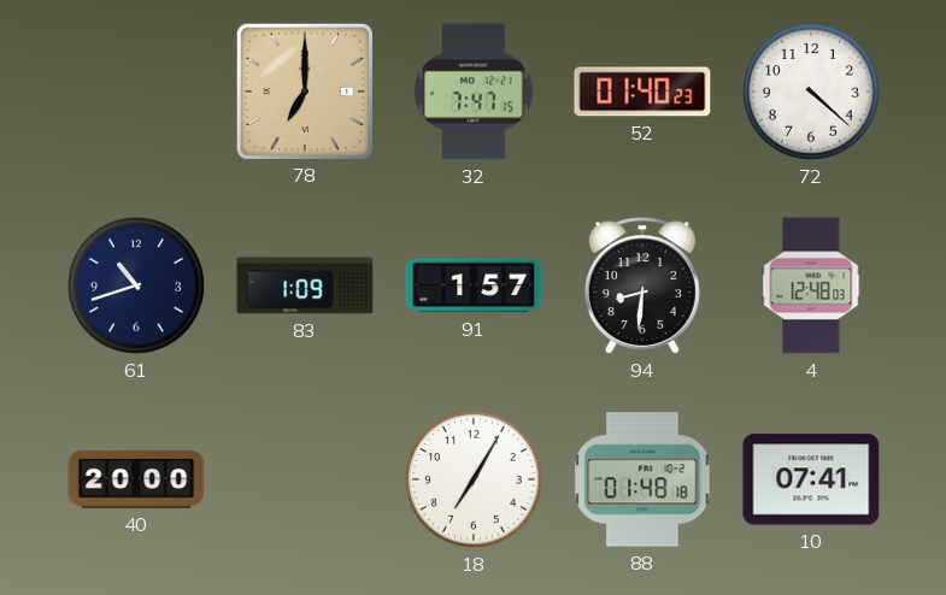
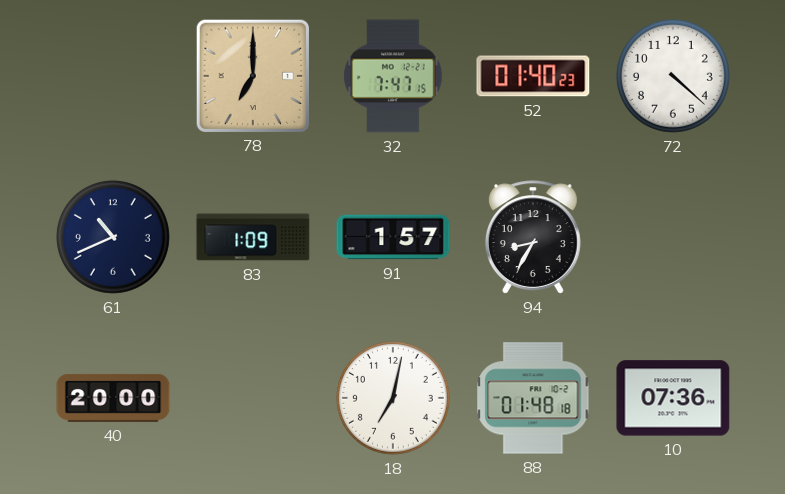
61: 10:42 -> 10:41
94: 8:31 -> 8:35
4: 12:48 -> none
18: 7:05 -> 7:02
10: 07:41 -> 07:36
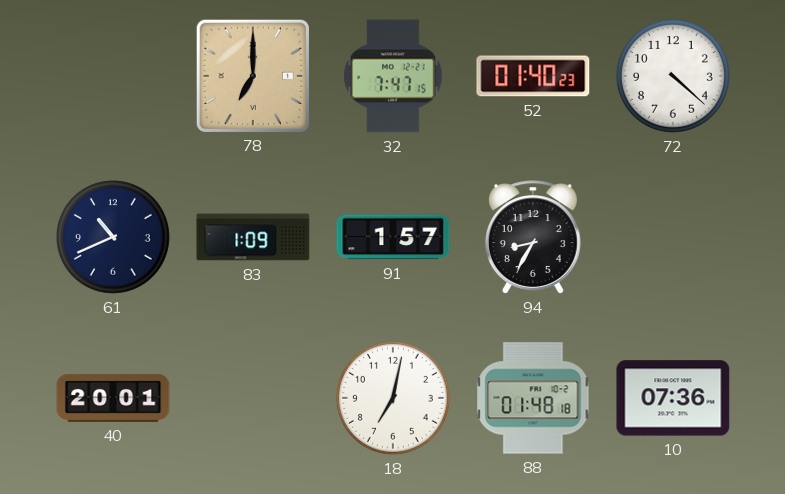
40: 20:00 -> 20:01
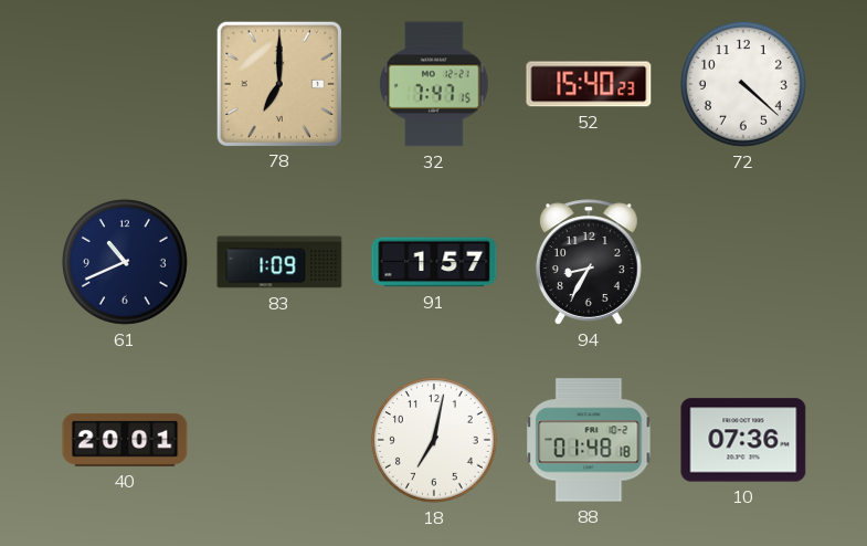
52: 01:40 -> 15:40
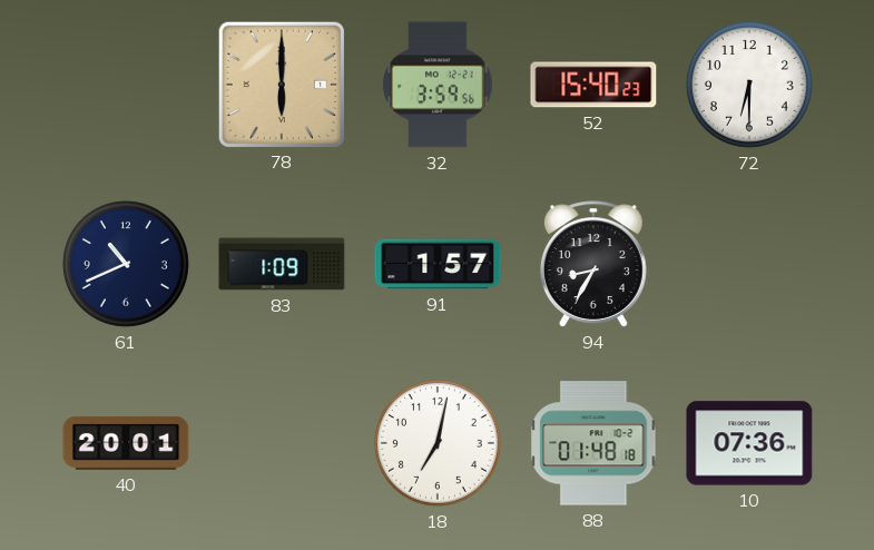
78: 7:00 -> 6:00
32: 7:47 -> 3:59
72: 4:22 -> 6:30
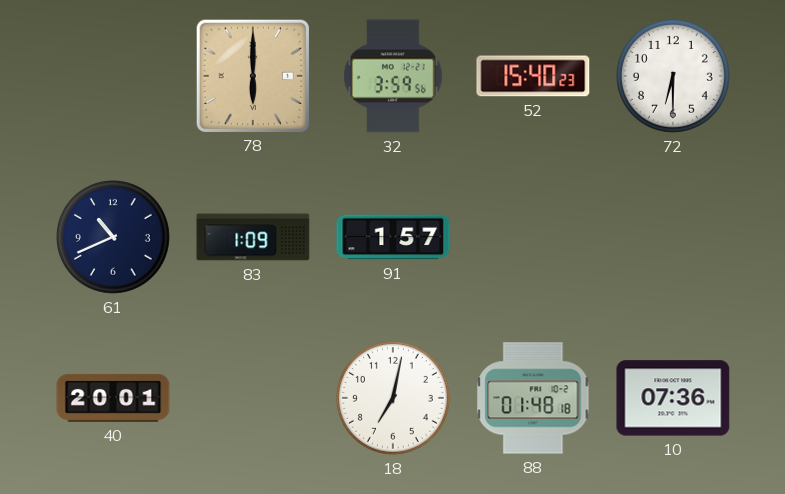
94: 8:35 -> none
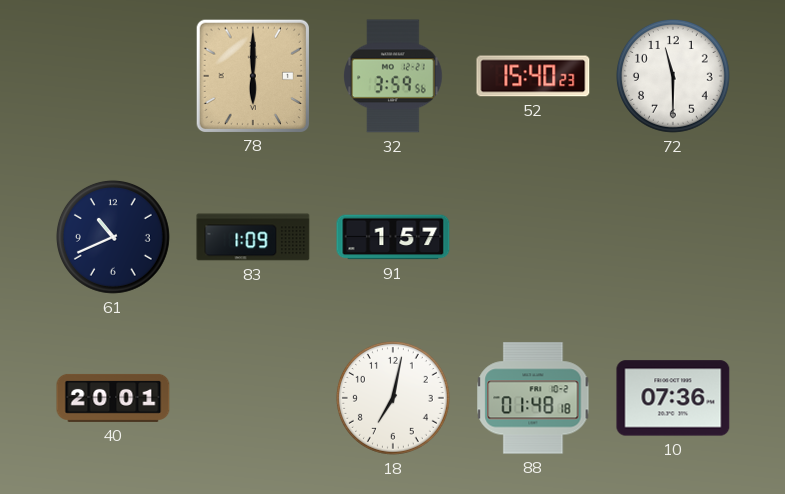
72: 6:30 -> 11:30
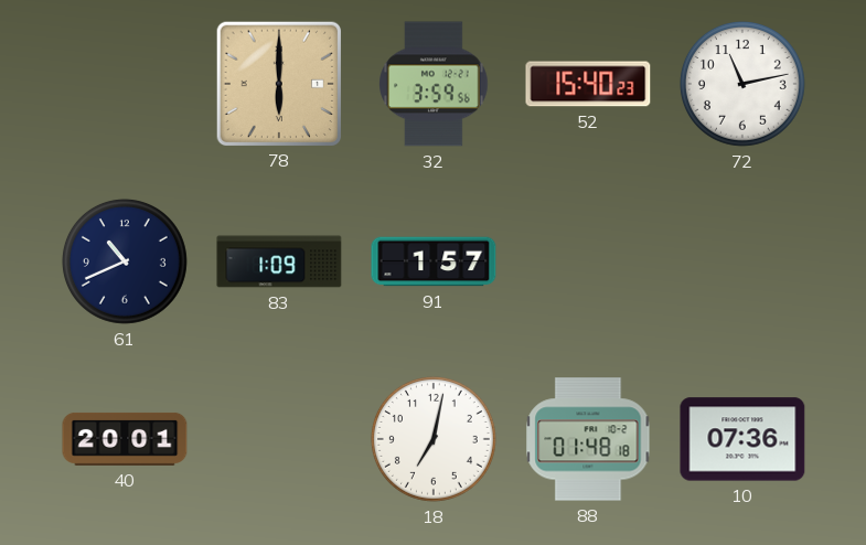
72: 11:30 -> 11:13
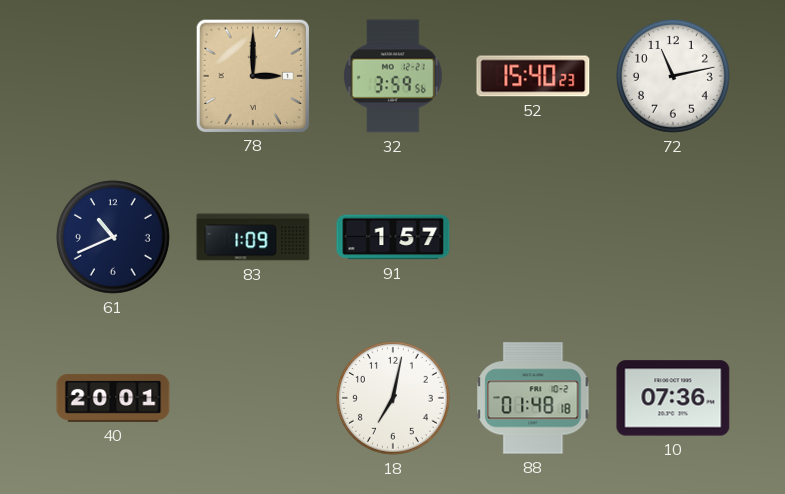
78: 6:00 -> 3:00
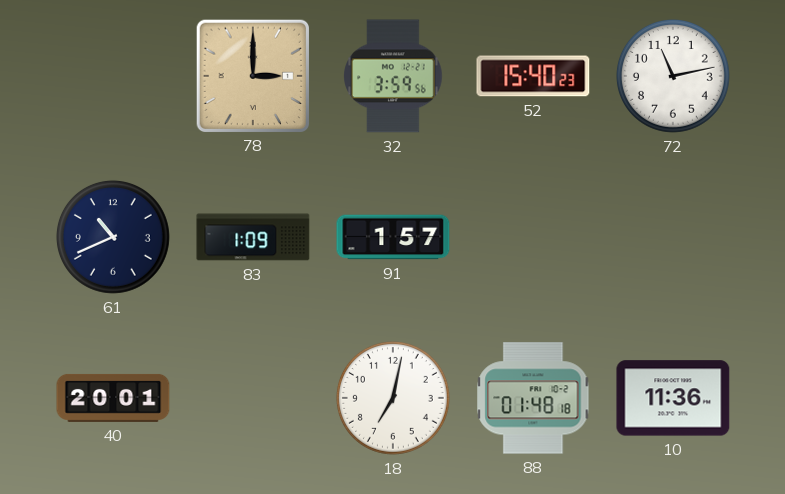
10: 07:36 -> 11:36
